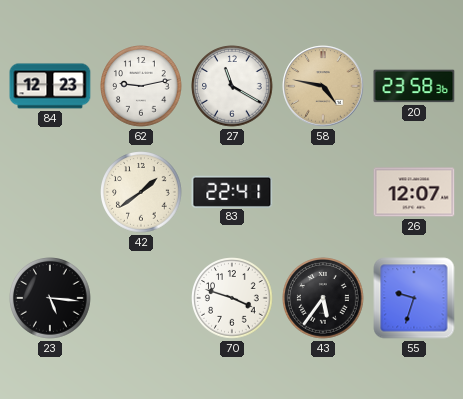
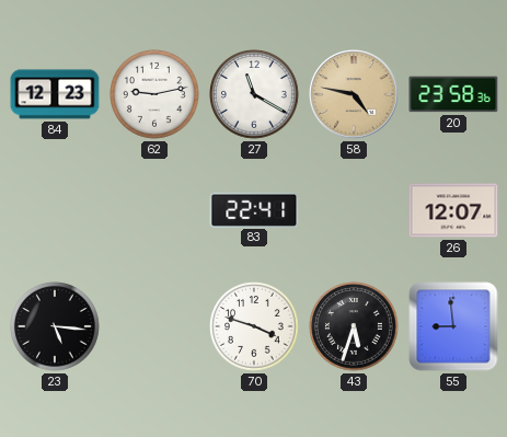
42: 1:39 -> none
43: 5:36 -> 5:33
55: 9:33 -> 8:59
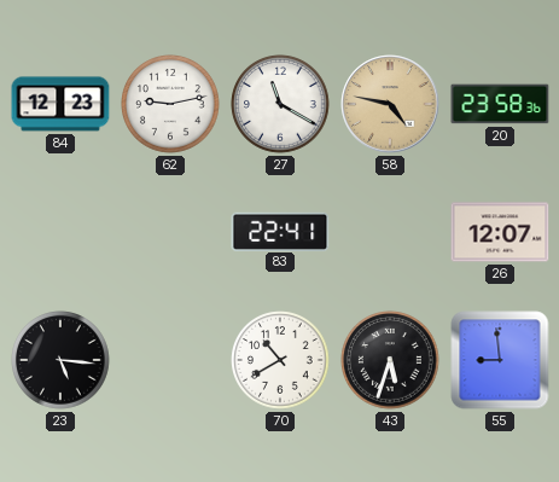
70: 3:48 -> 10:40
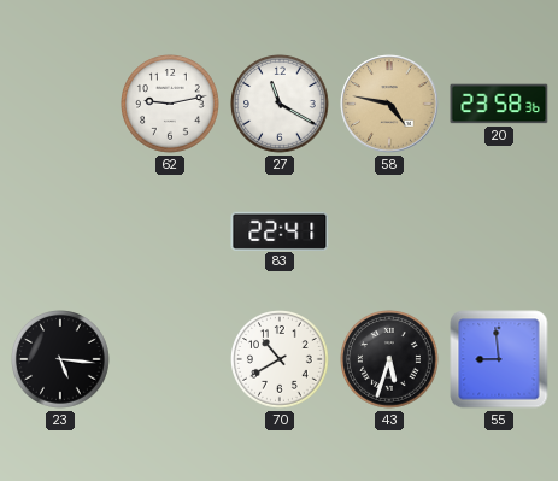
84: 12:23 -> none
26: 12:07 -> none
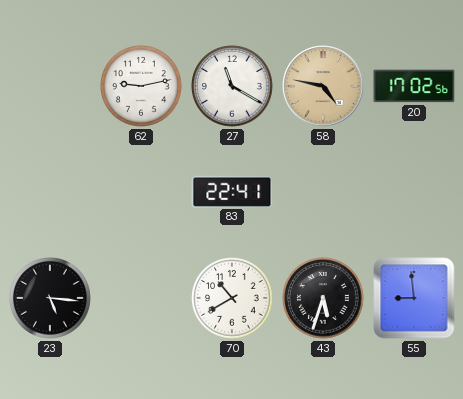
20: 23:58 -> 17:02
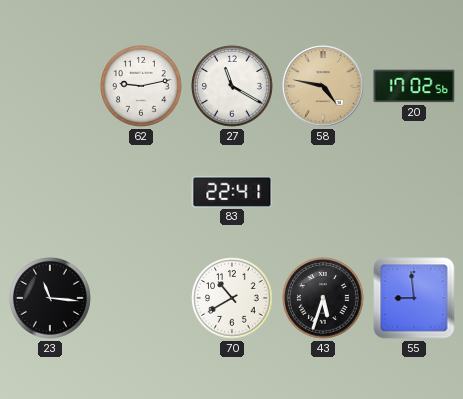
23: 5:16 -> 11:16
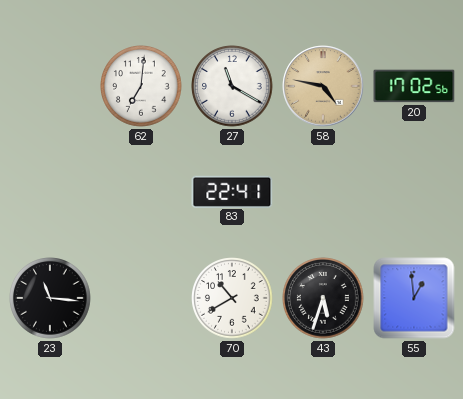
62: 9:13 -> 7:01
55: 8:59 -> 12:59
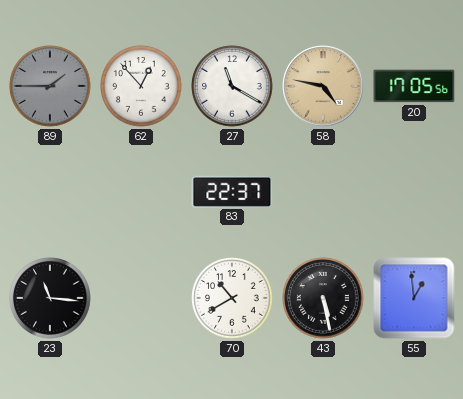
89: none -> 1:45
62: 7:01 -> 12:53
20: 17:02 -> 17:05
83: 22:41 -> 22:37
43: 5:33 -> 5:28
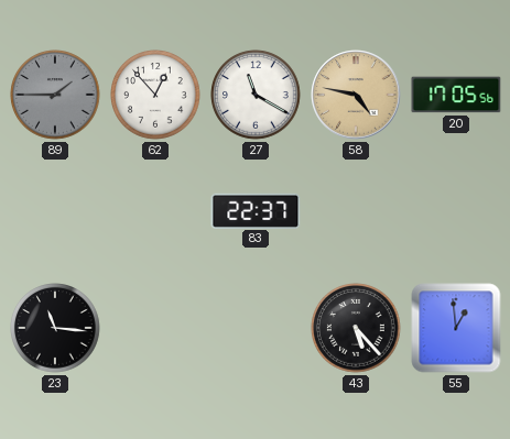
70: 10:40 -> none
43: 5:28 -> 5:23
